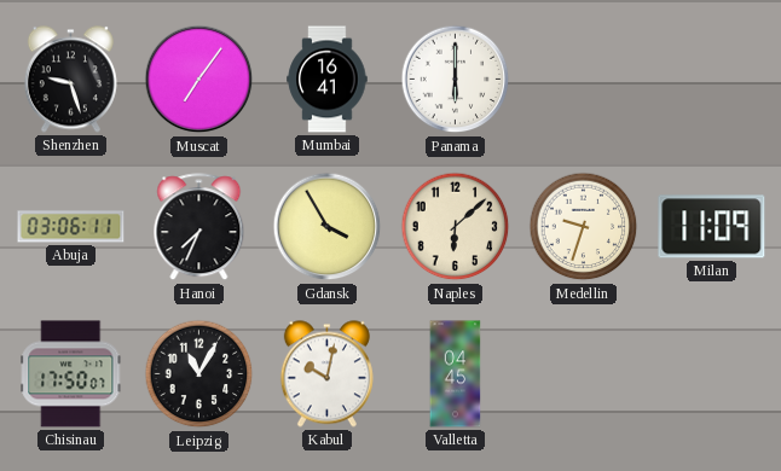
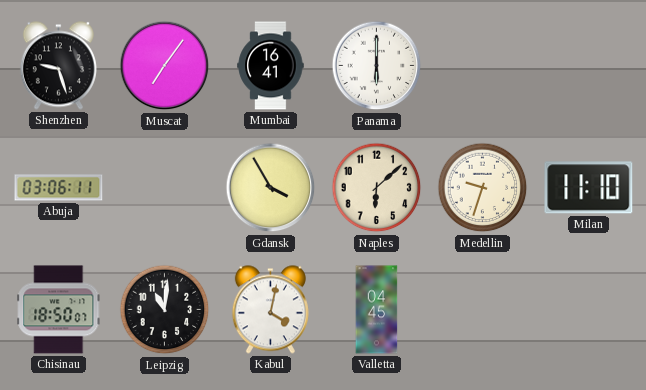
Hanoi: 7:34 -> none
Milan: 11:09 -> 11:10
Chisinau: 17:50 -> 18:50
Leipzig: 11:05 -> 11:01
Kabul: 10:02 -> 4:02
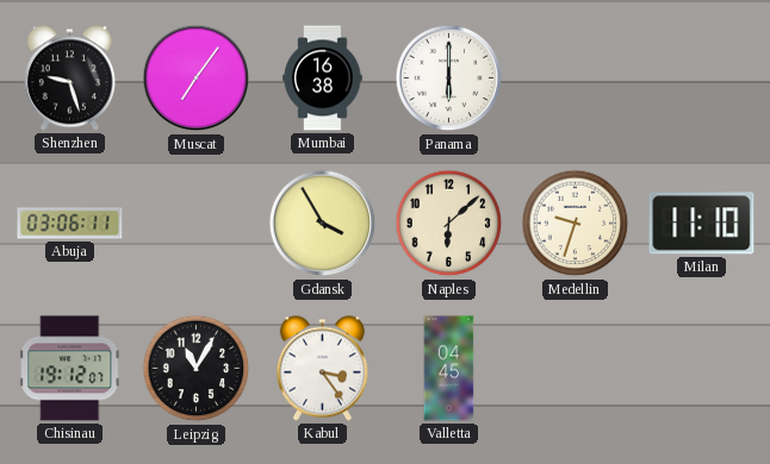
Mumbai: 16:41 -> 16:38
Chisinau: 18:50 -> 19:12
Leipzig: 11:01 -> 11:05
Kabul: 4:02 -> 3:24
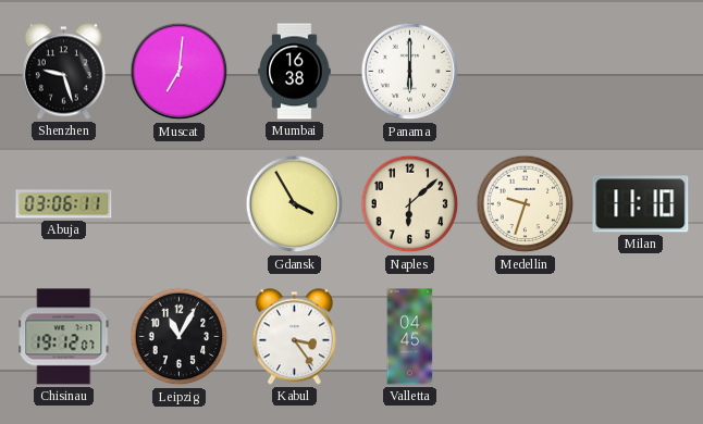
Muscat: 7:06 -> 7:01
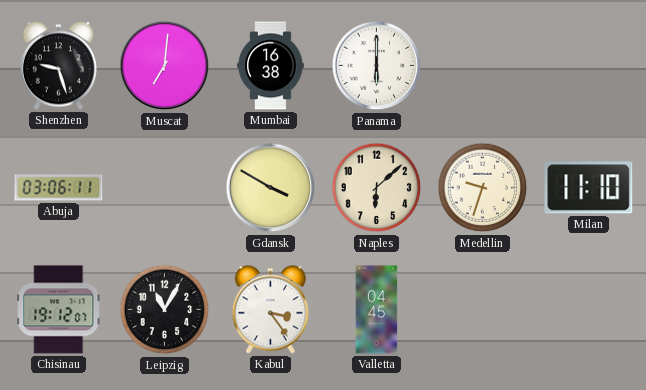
Gdansk: 3:55 -> 3:50
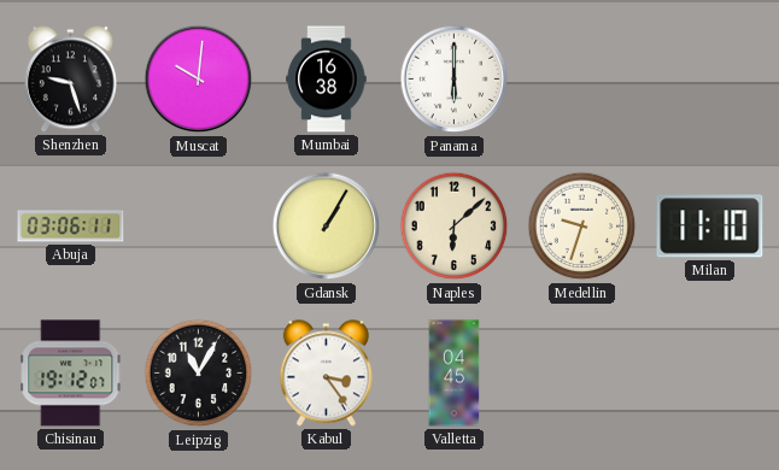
Muscat: 7:01 -> 10:01
Gdansk: 3:50 -> 1:05
